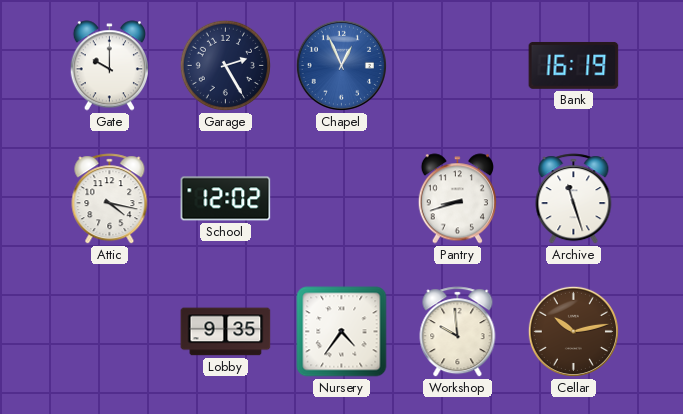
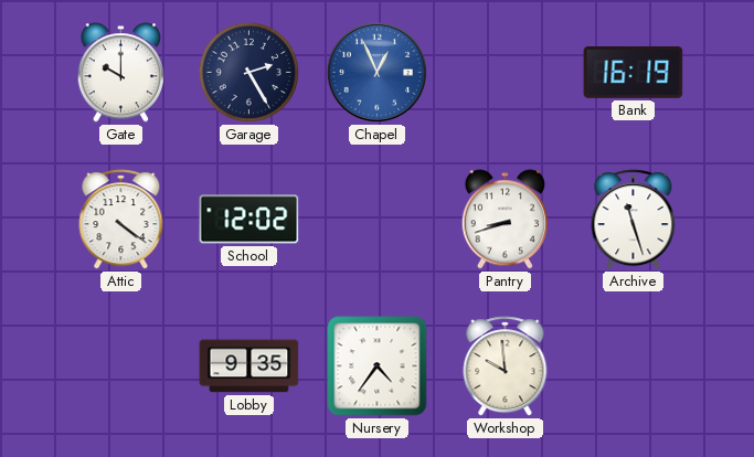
Attic: 4:17 -> 4:21
Cellar: 10:13 -> none
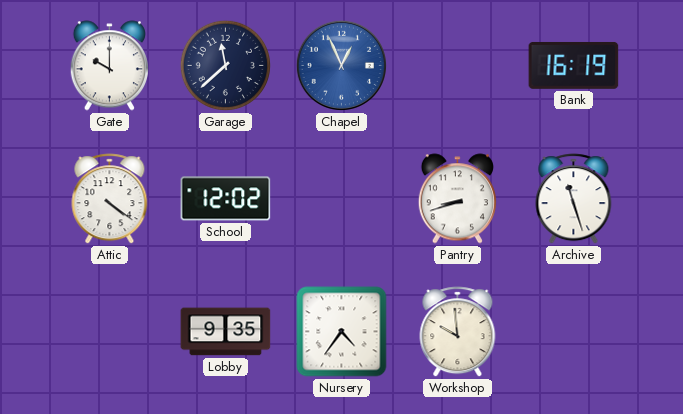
Garage: 2:25 -> 11:38
